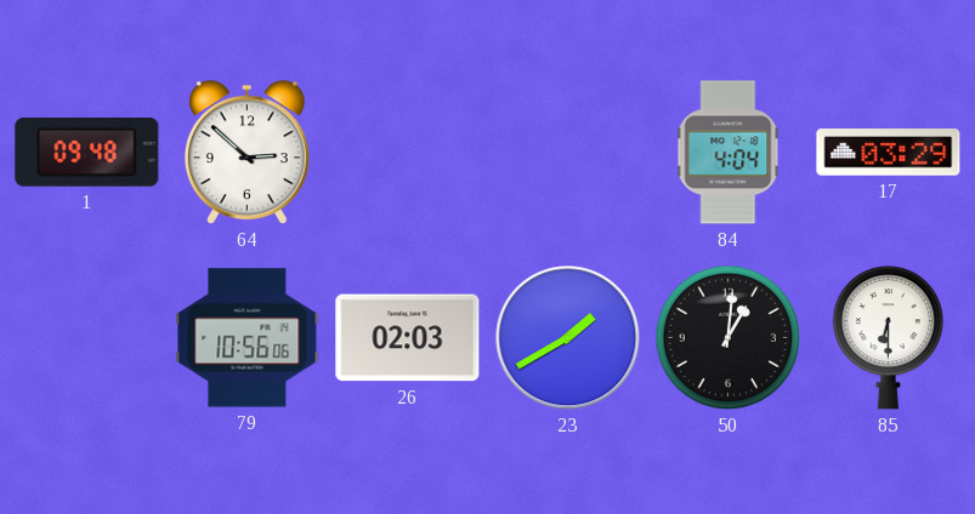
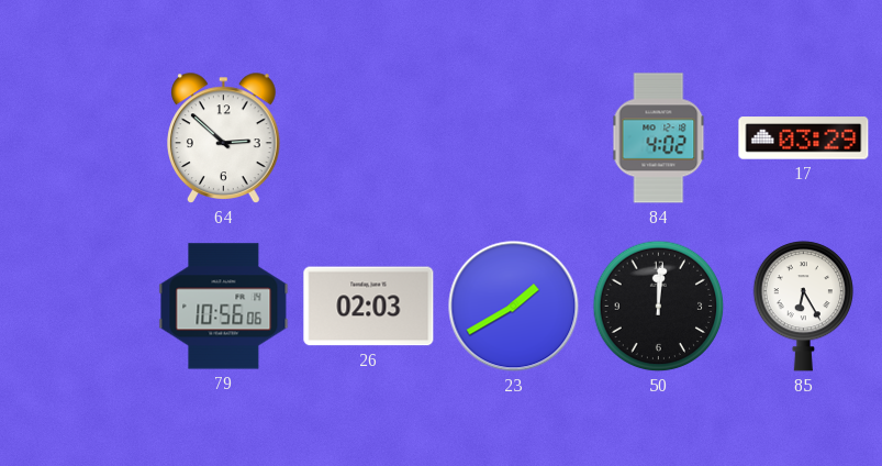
1: 09:48 -> none
84: 4:04 -> 4:02
50: 1:01 -> 12:01
85: 6:30 -> 6:25
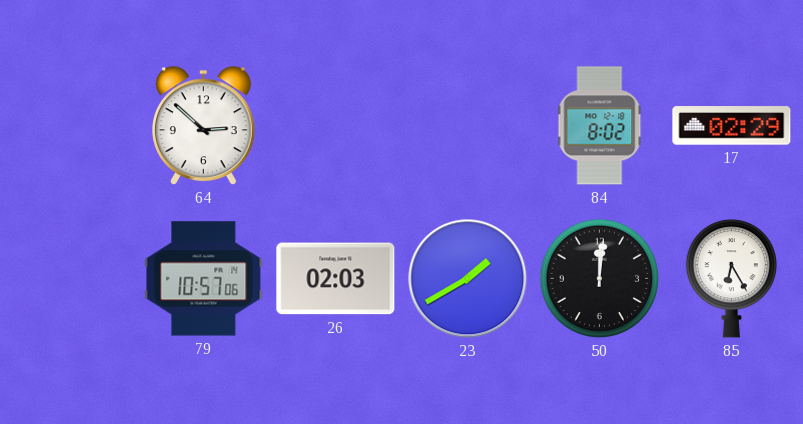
84: 4:02 -> 8:02
17: 03:29 -> 02:29
79: 10:56 -> 10:57
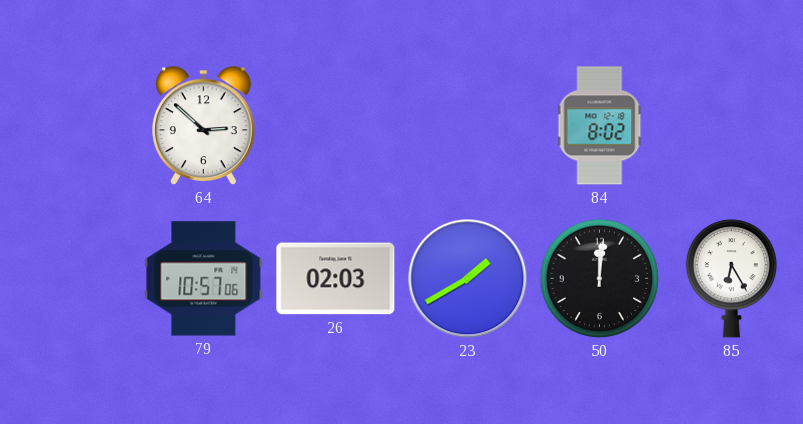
17: 02:29 -> none
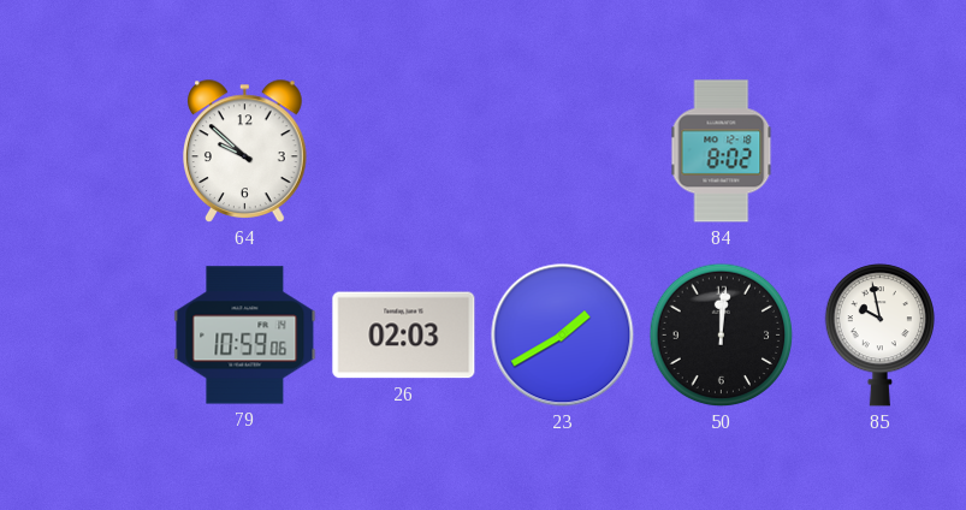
64: 2:52 -> 9:52
79: 10:57 -> 10:59
85: 6:25 -> 9:58
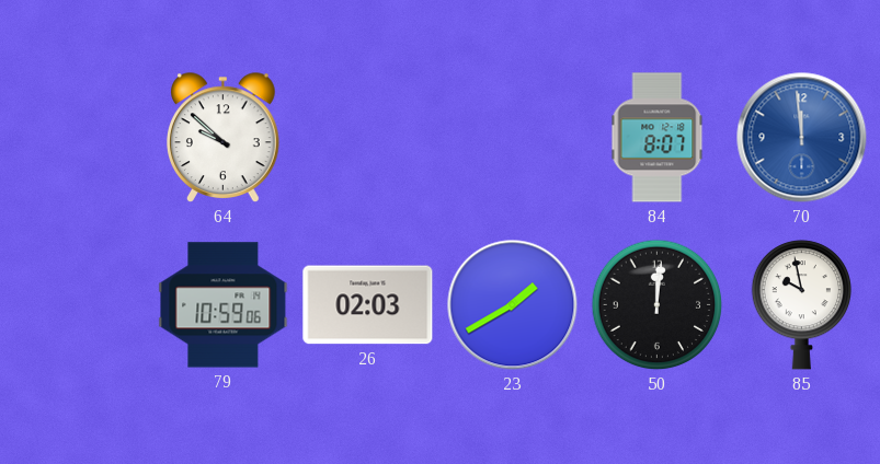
84: 8:02 -> 8:07
70: none -> 11:59
